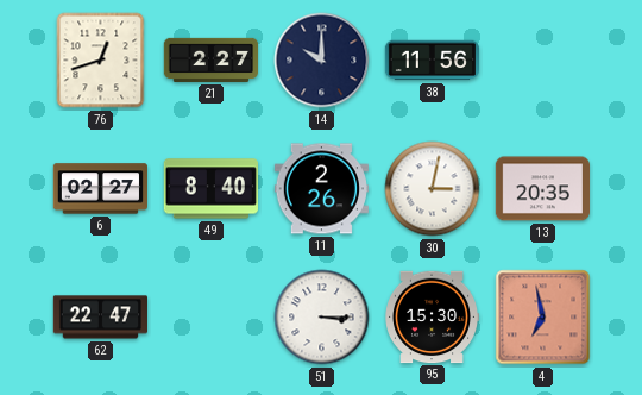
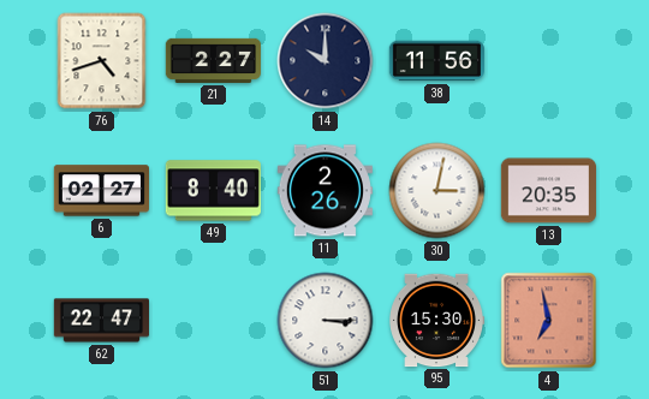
76: 12:42 -> 4:42
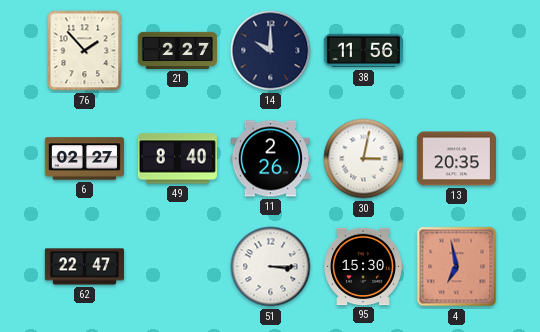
76: 4:42 -> 1:53
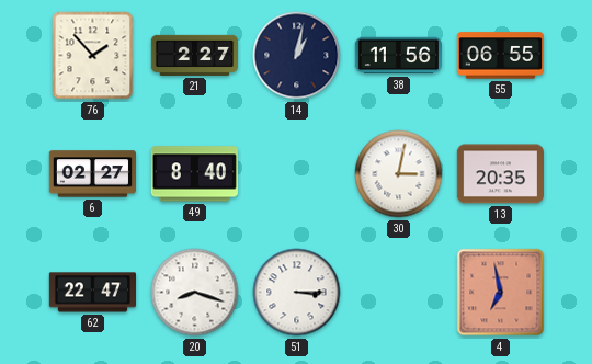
14: 10:00 -> 1:02
55: none -> 06:55
11: 2:26 -> none
20: none -> 8:18
95: 15:30 -> none
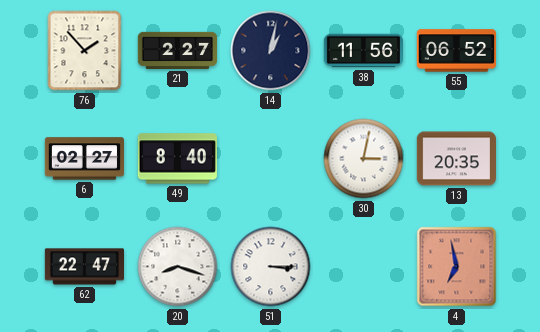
55: 06:55 -> 06:52
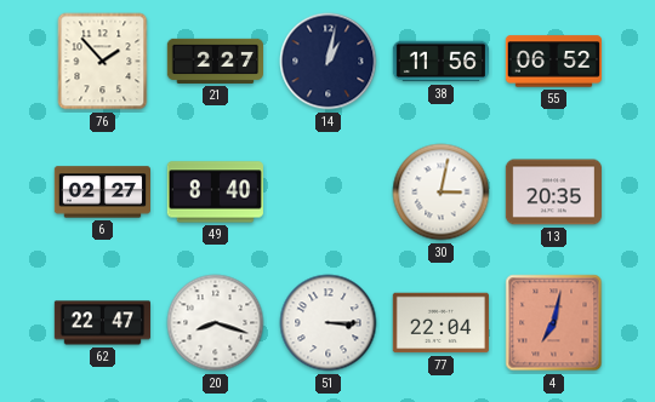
77: none -> 22:04
4: 6:58 -> 7:02
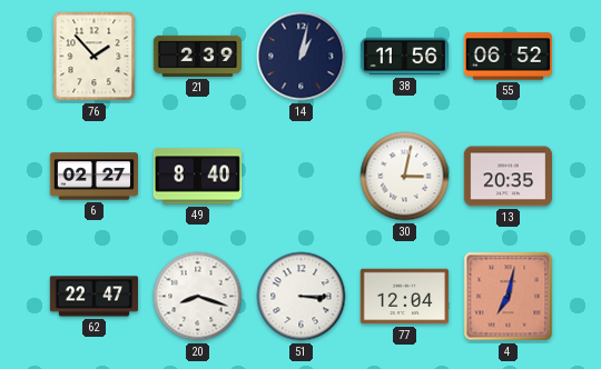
21: 2:27 -> 2:39
77: 22:04 -> 12:04
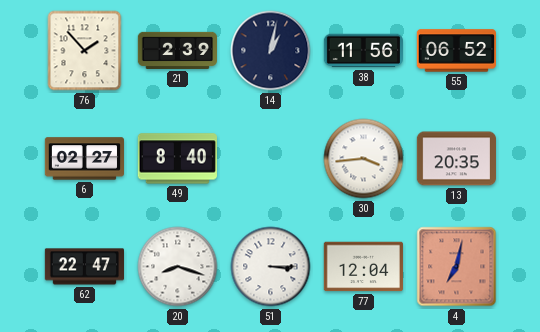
30: 3:02 -> 3:44
